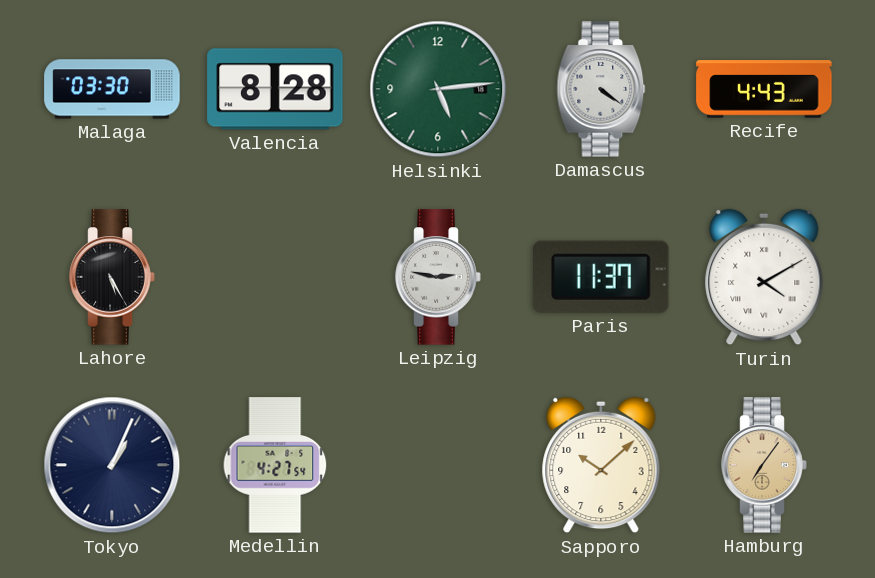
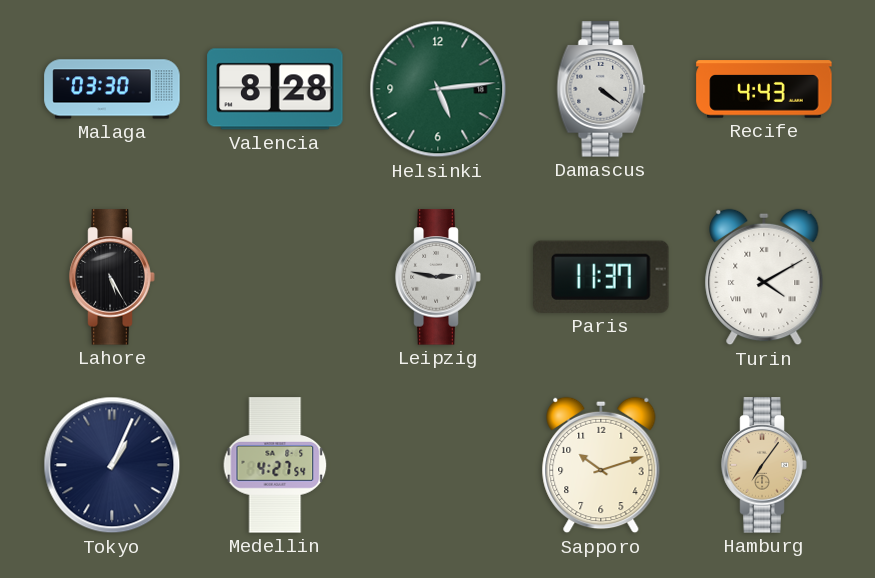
Sapporo: 10:08 -> 10:12
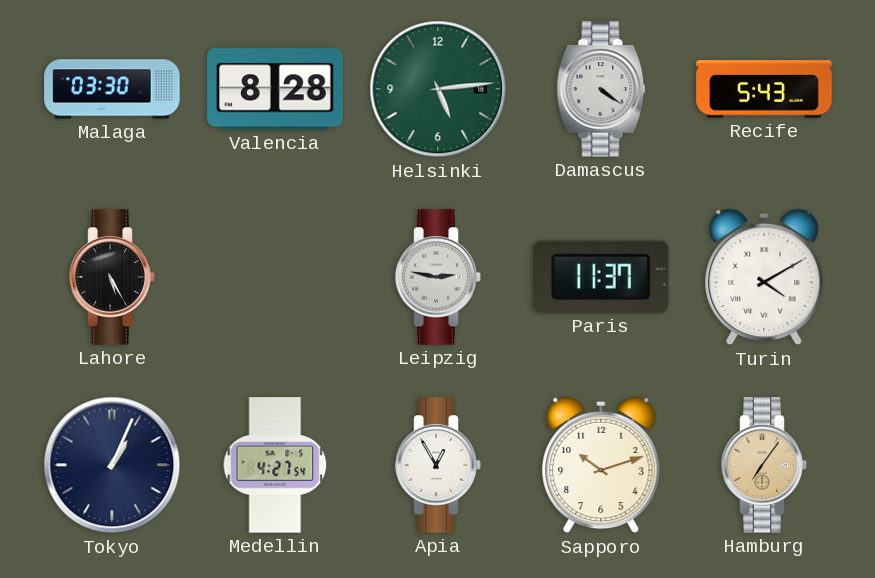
Recife: 4:43 -> 5:43
Apia: none -> 12:55
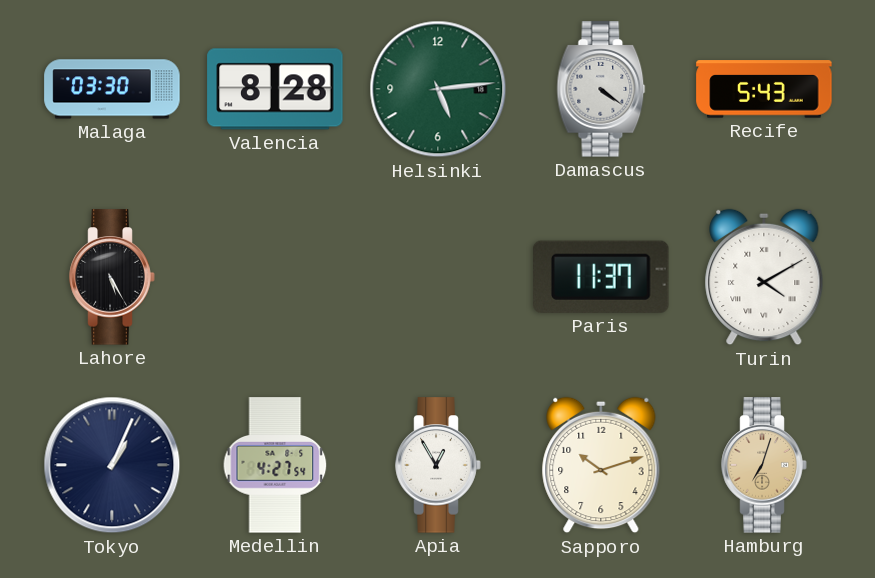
Leipzig: 2:47 -> none
Hamburg: 7:06 -> 7:03
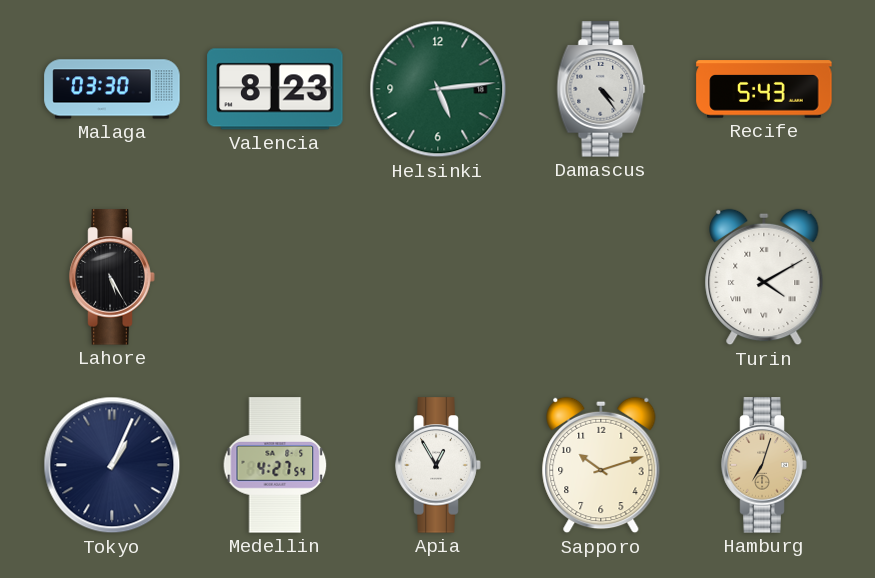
Valencia: 8:28 -> 8:23
Damascus: 4:21 -> 4:24
Paris: 11:37 -> none
